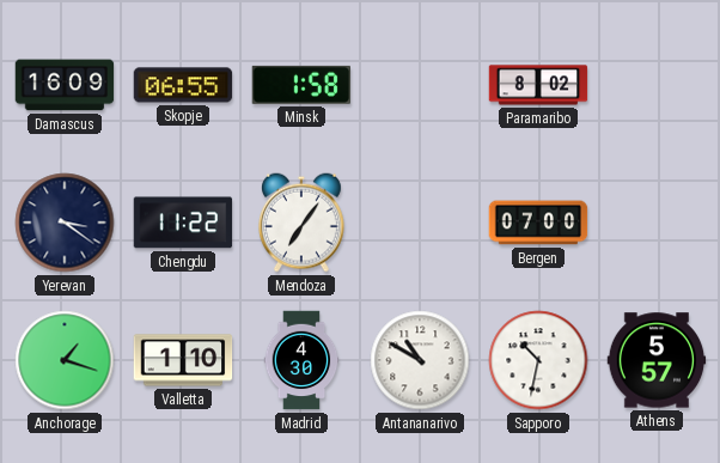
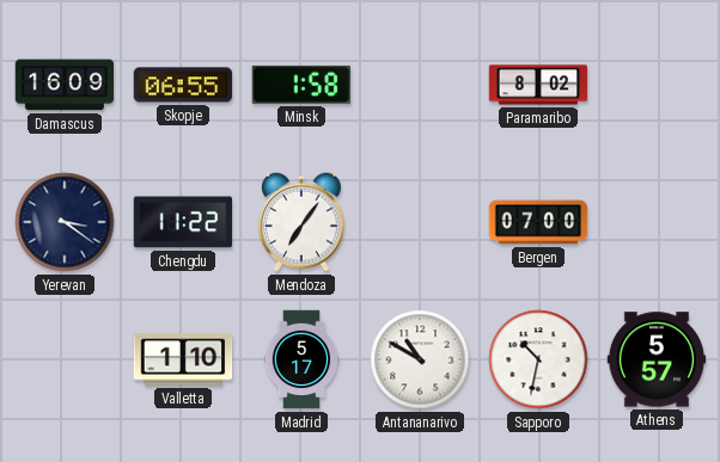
Anchorage: 1:18 -> none
Madrid: 4:30 -> 5:17
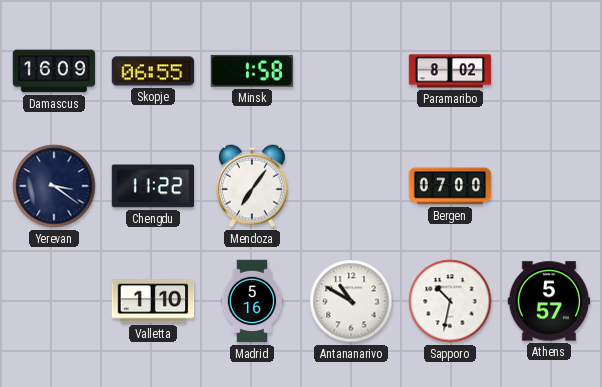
Madrid: 5:17 -> 5:16
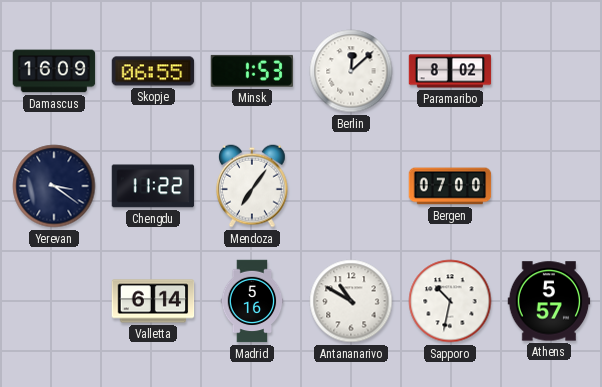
Minsk: 1:58 -> 1:53
Berlin: none -> 12:08
Valletta: 1:10 -> 6:14
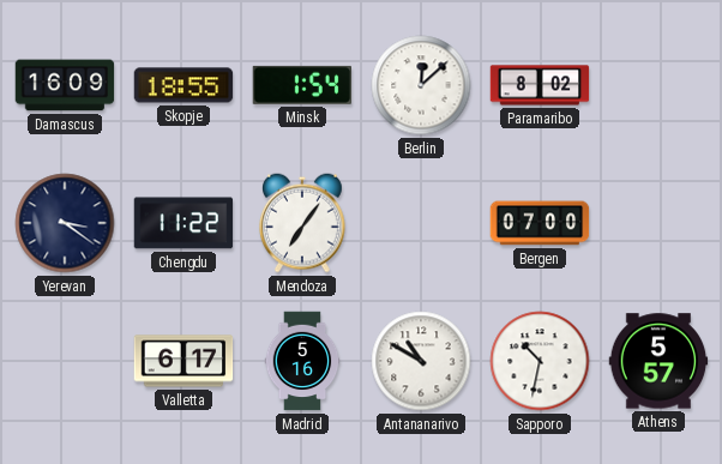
Skopje: 06:55 -> 18:55
Minsk: 1:53 -> 1:54
Valletta: 6:14 -> 6:17
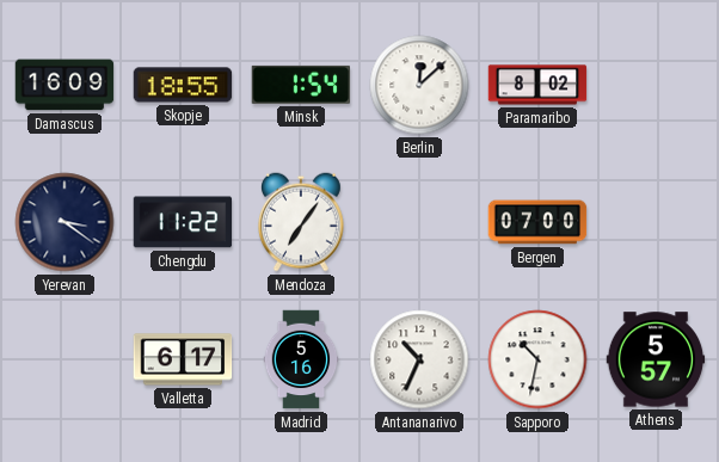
Antananarivo: 10:50 -> 10:34
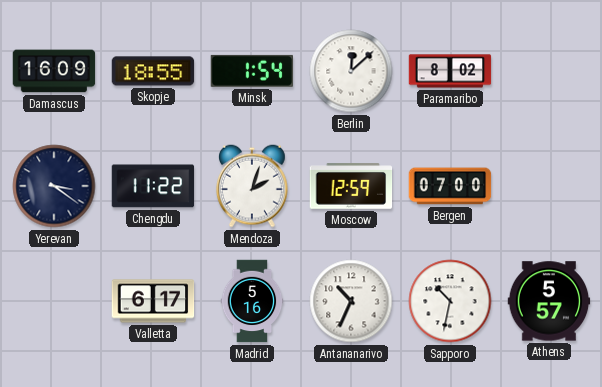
Mendoza: 7:06 -> 2:03
Moscow: none -> 12:59
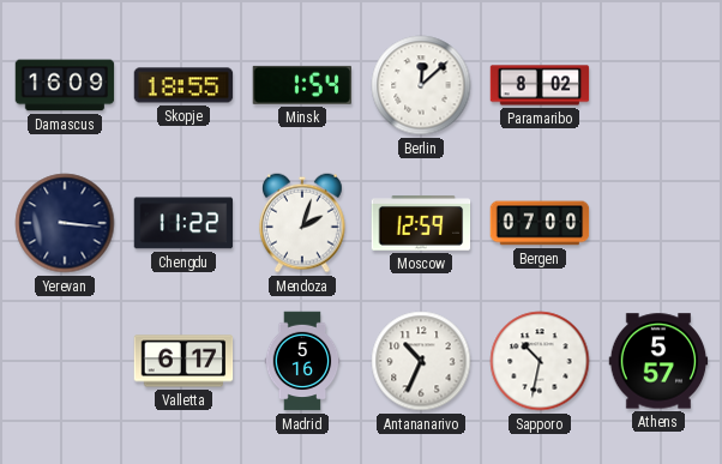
Yerevan: 3:21 -> 3:16
